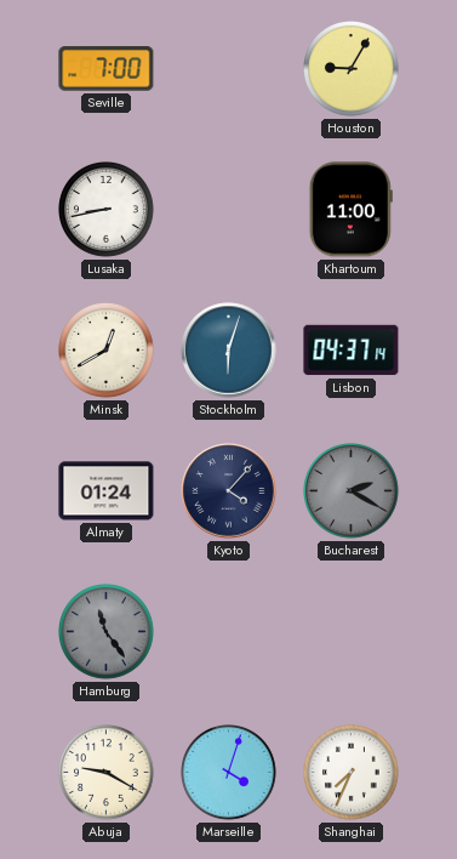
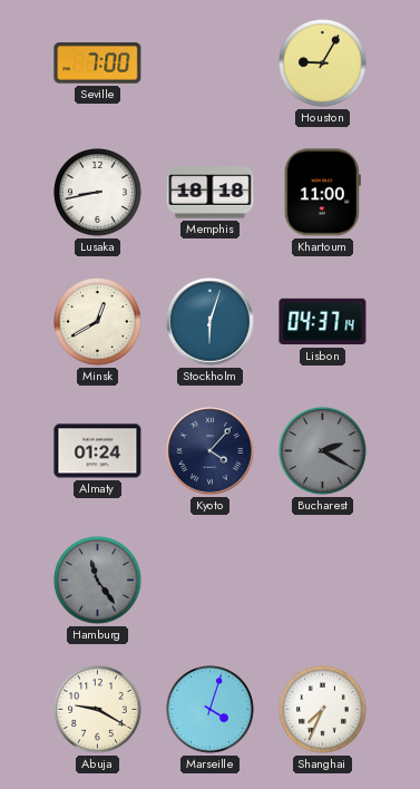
Memphis: none -> 18:18
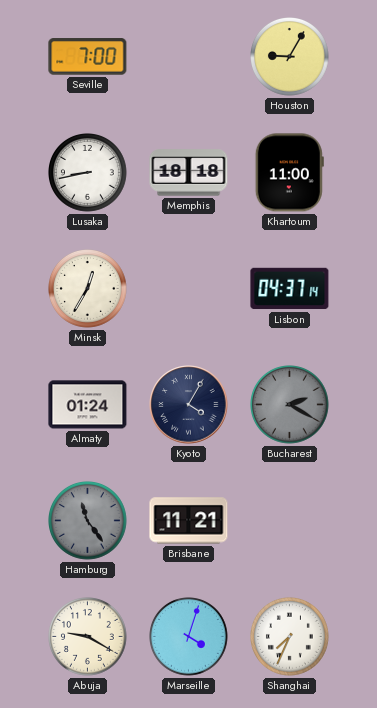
Minsk: 12:40 -> 12:35
Stockholm: 6:03 -> none
Kyoto: 4:07 -> 4:05
Brisbane: none -> 11:21
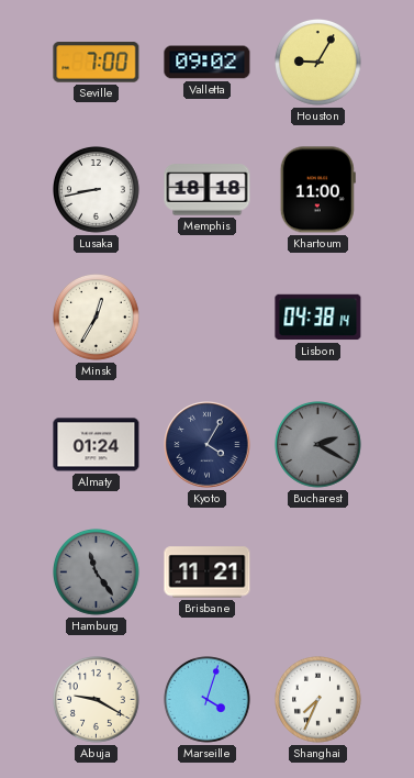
Valletta: none -> 09:02
Lisbon: 04:37 -> 04:38
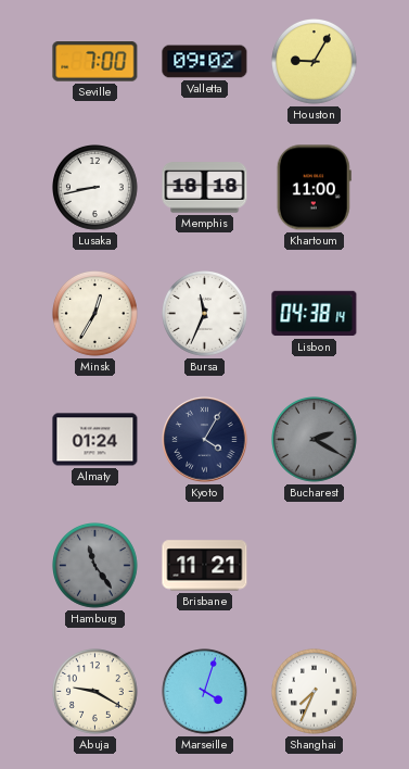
Bursa: none -> 11:34
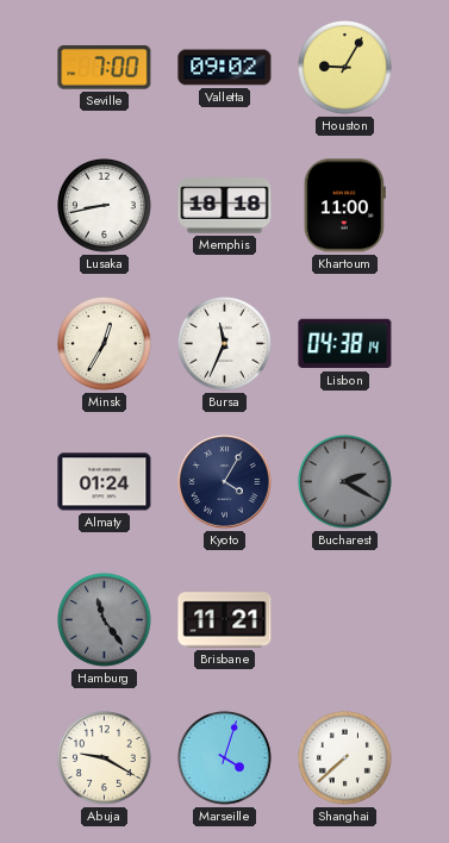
Shanghai: 7:34 -> 7:38
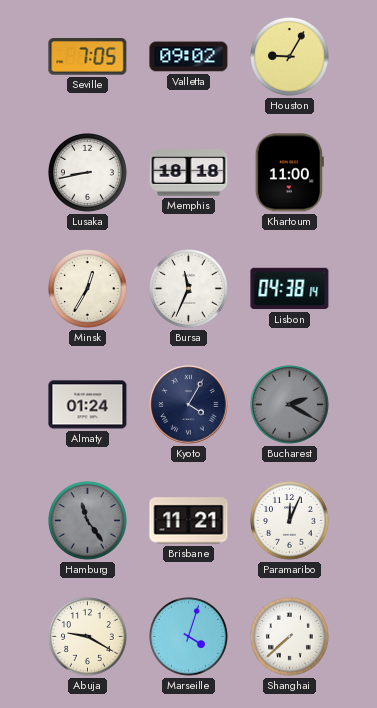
Seville: 7:00 -> 7:05
Paramaribo: none -> 12:04
